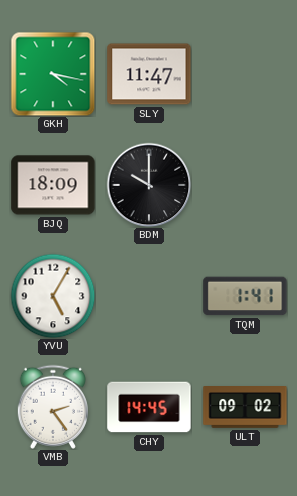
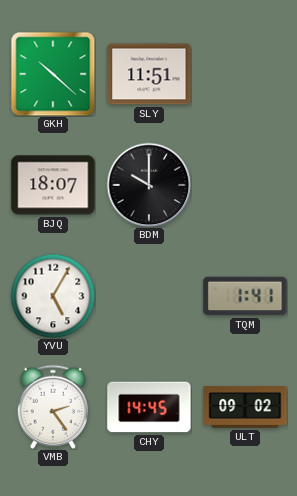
GKH: 4:17 -> 10:22
SLY: 11:47 -> 11:51
BJQ: 18:09 -> 18:07
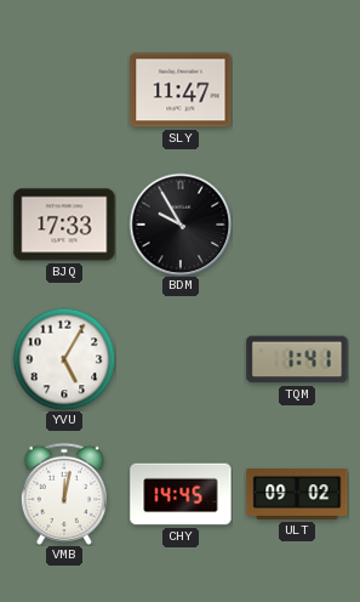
GKH: 10:22 -> none
SLY: 11:51 -> 11:47
BJQ: 18:07 -> 17:33
BDM: 10:00 -> 9:55
VMB: 2:24 -> 12:02
